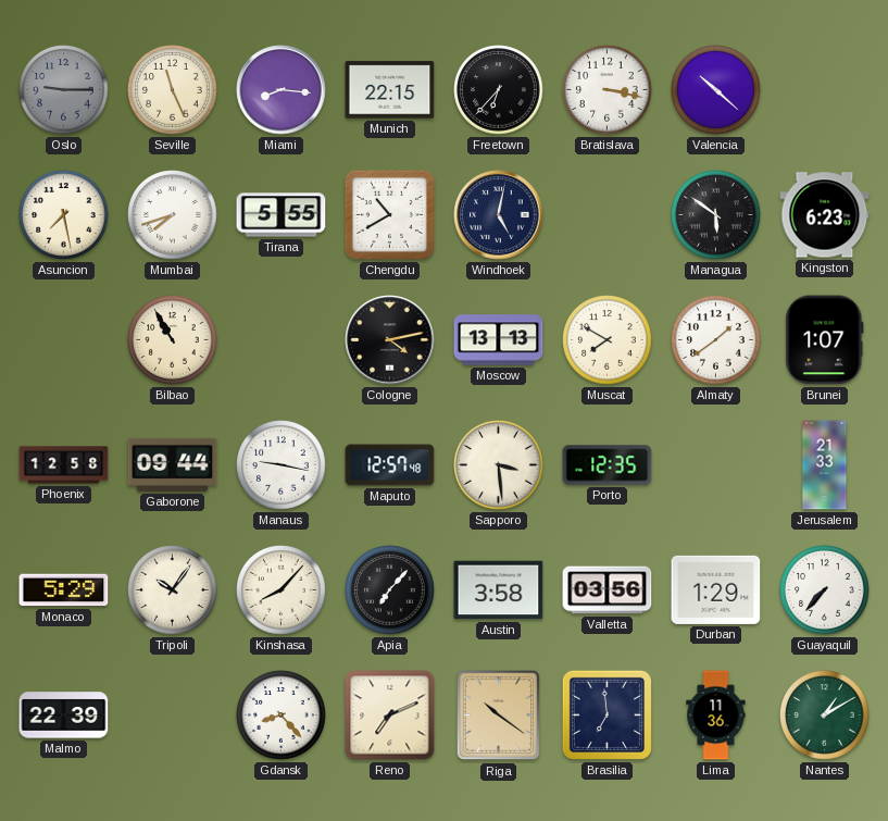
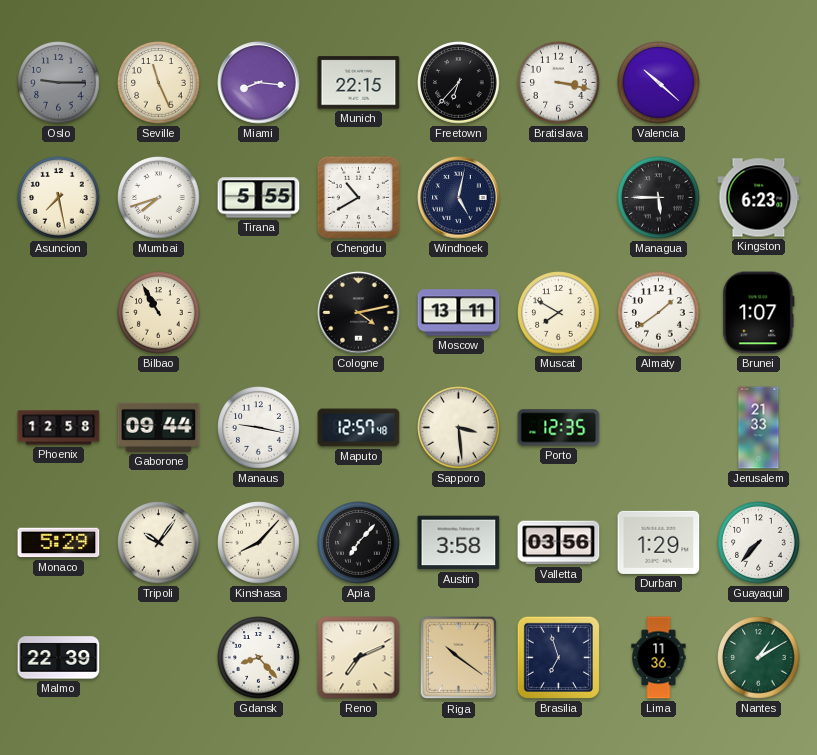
Managua: 5:51 -> 5:45
Moscow: 13:13 -> 13:11
Brasilia: 6:59 -> 6:57
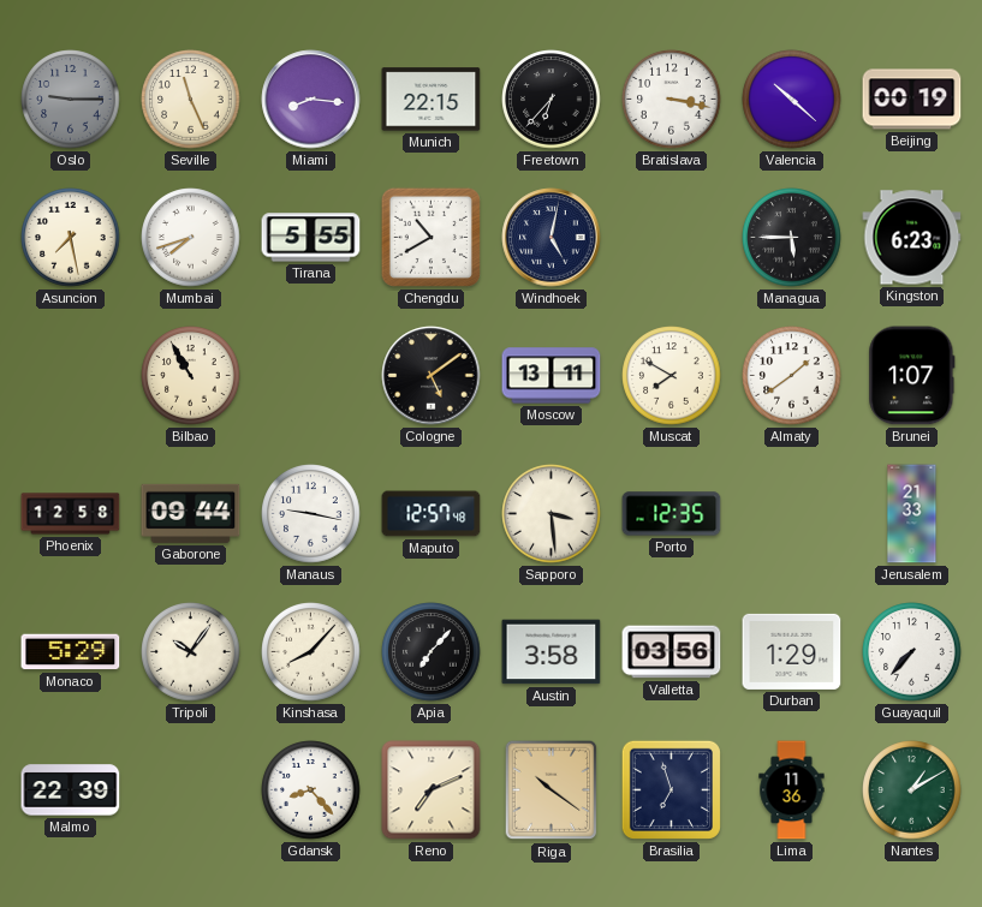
Beijing: none -> 00:19
Cologne: 4:13 -> 5:09
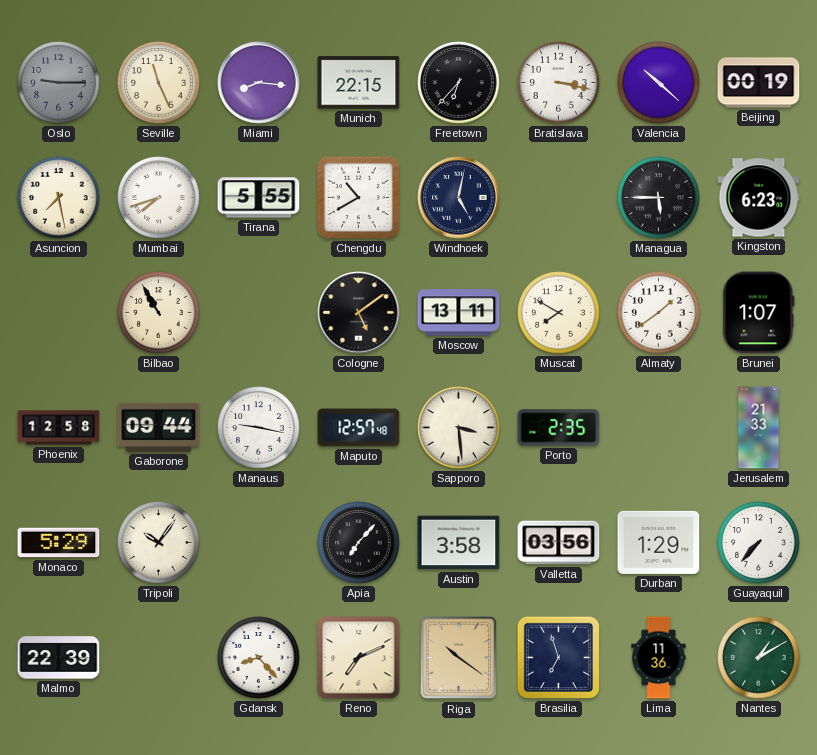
Porto: 12:35 -> 2:35
Kinshasa: 8:07 -> none
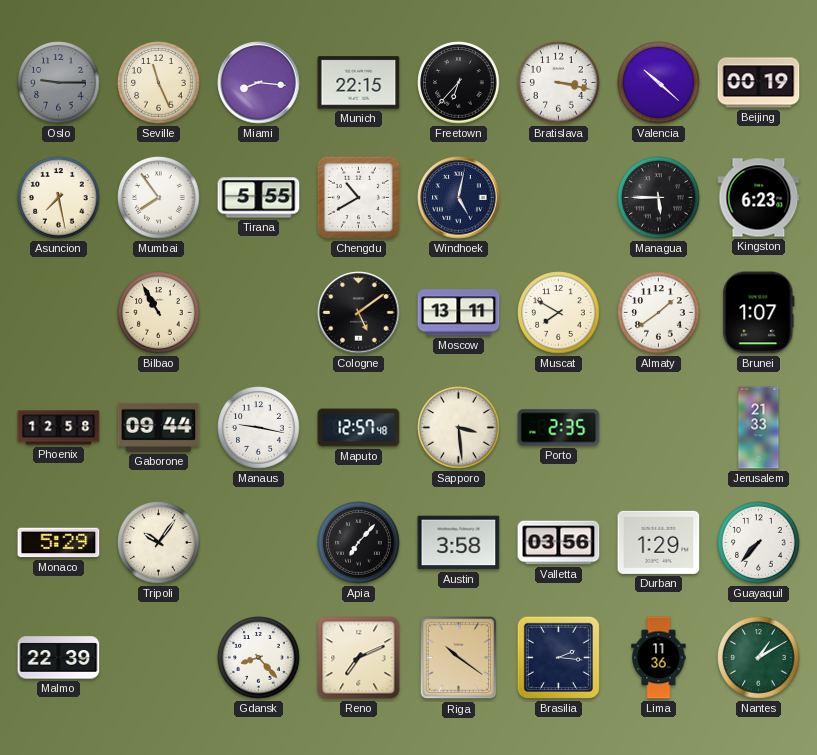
Mumbai: 7:42 -> 7:54
Brasilia: 6:57 -> 2:16
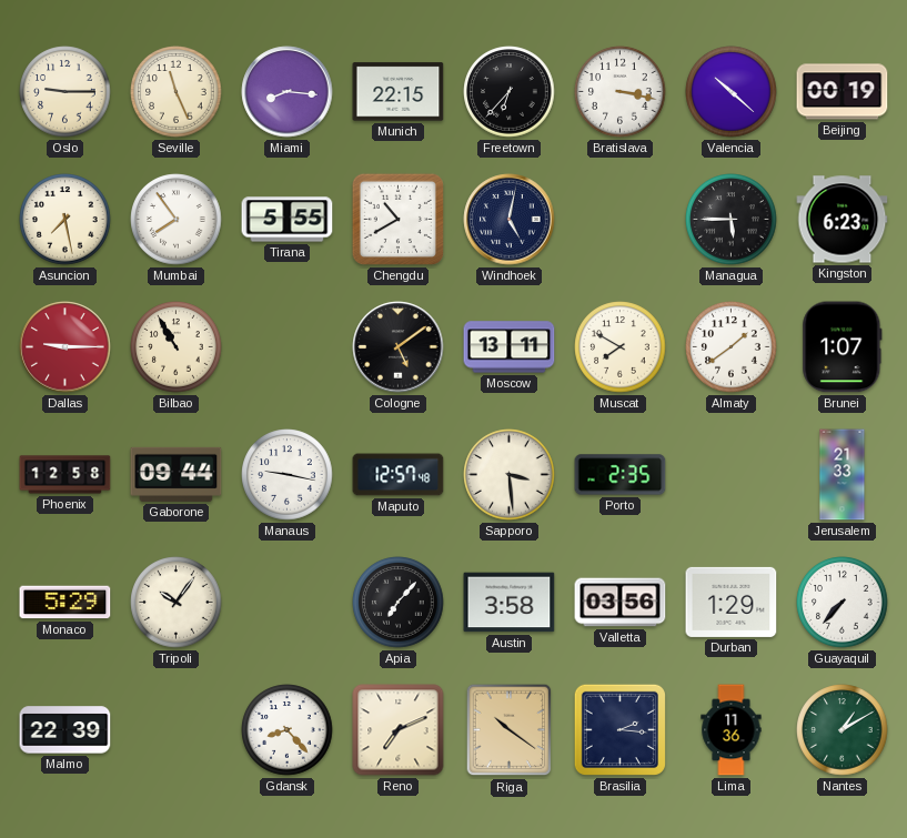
Oslo dial: grey -> cream
Dallas: none -> 9:15
